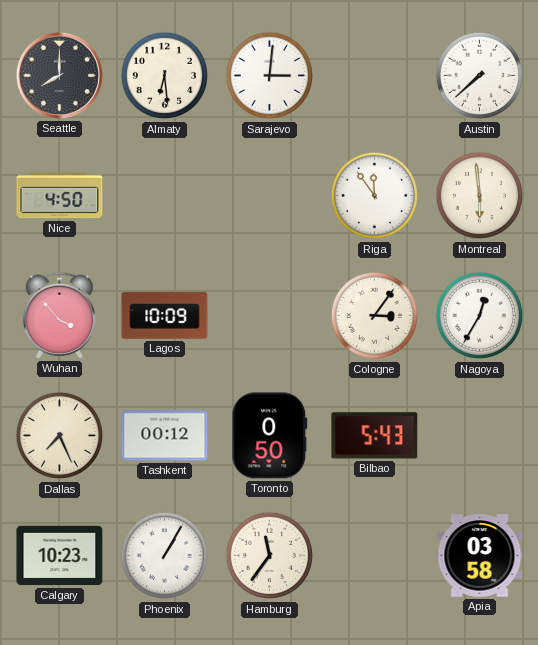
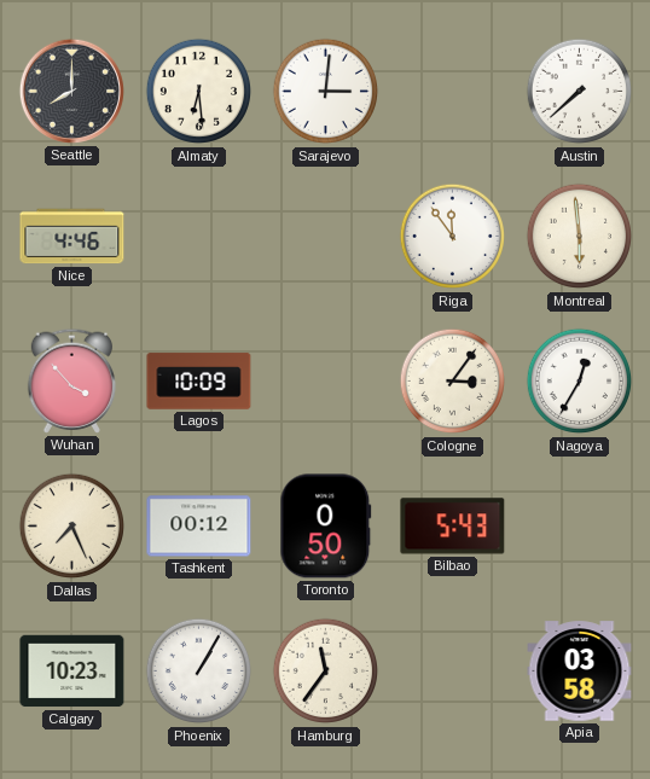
Nice: 4:50 -> 4:46
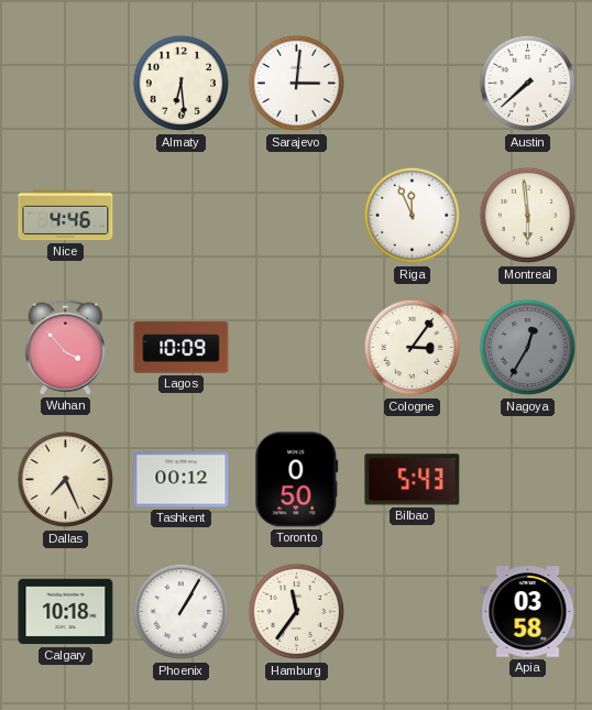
Seattle: 8:00 -> none
Riga: 11:54 -> 11:56
Nagoya dial: white -> grey
Calgary: 10:23 -> 10:18
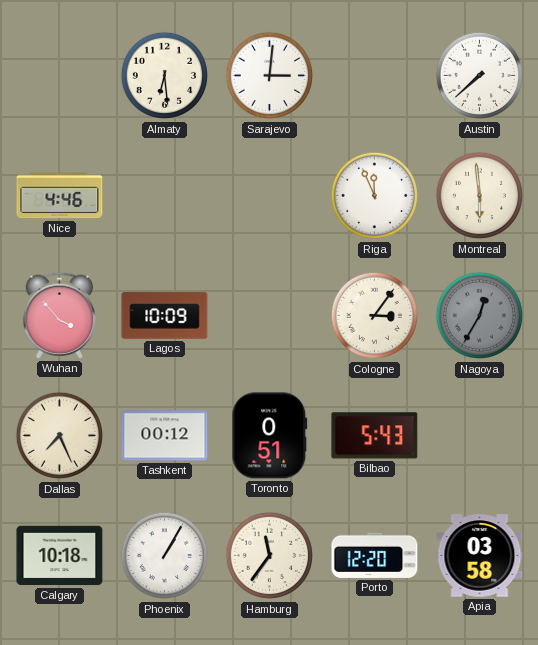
Toronto: 0:50 -> 0:51
Porto: none -> 12:20
